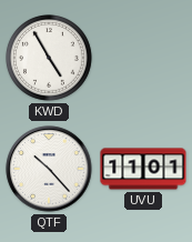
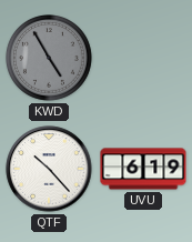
KWD dial: white -> grey
UVU: 11:01 -> 6:19
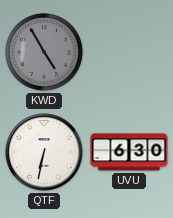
QTF: 10:23 -> 6:32
UVU: 6:19 -> 6:30
